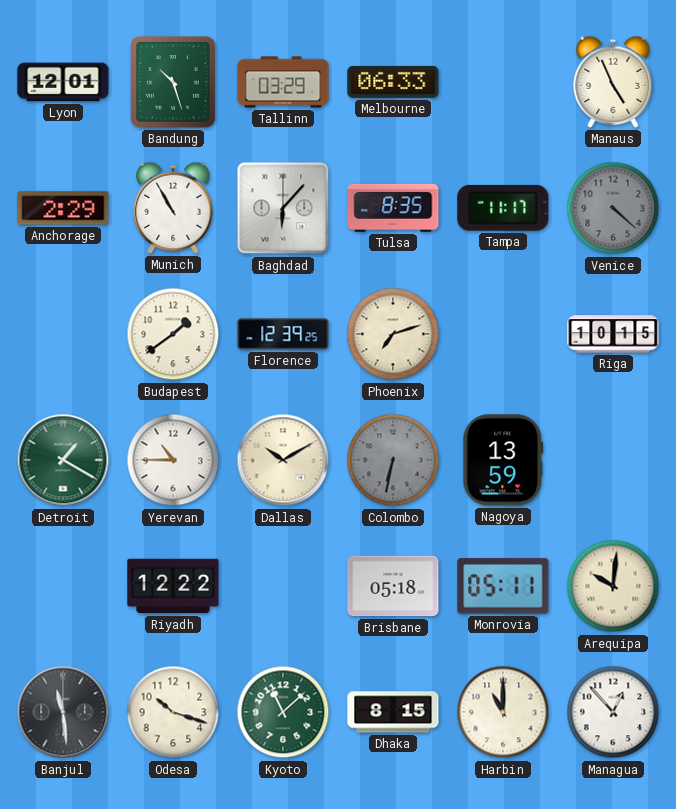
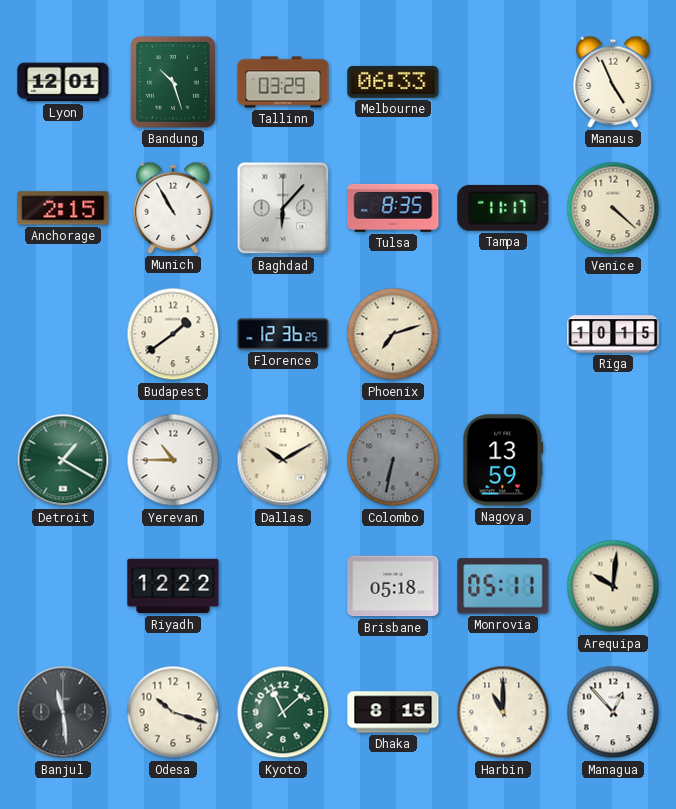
Anchorage: 2:29 -> 2:15
Venice dial: grey -> cream
Florence: 12:39 -> 12:36
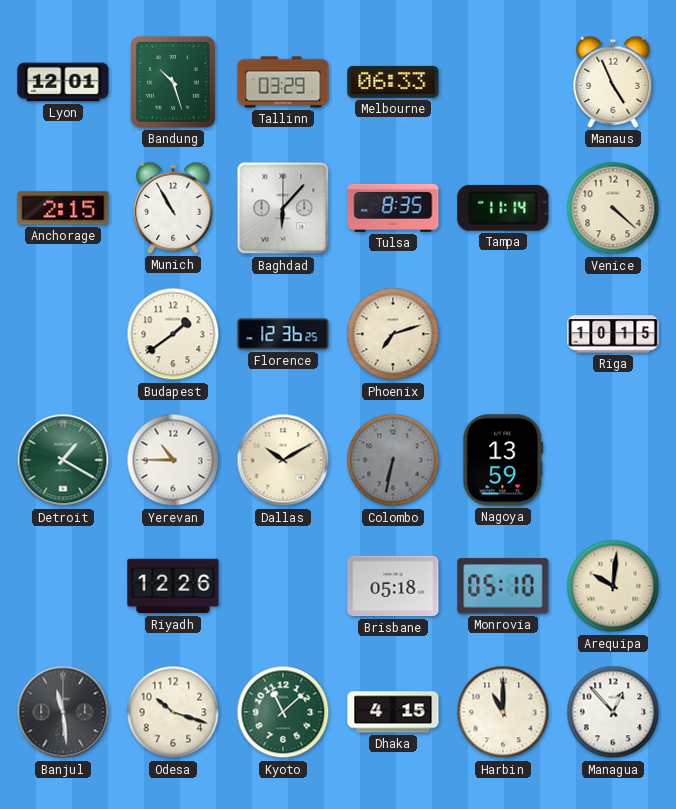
Tampa: 11:17 -> 11:14
Riyadh: 12:22 -> 12:26
Monrovia: 05:11 -> 05:10
Dhaka: 8:15 -> 4:15
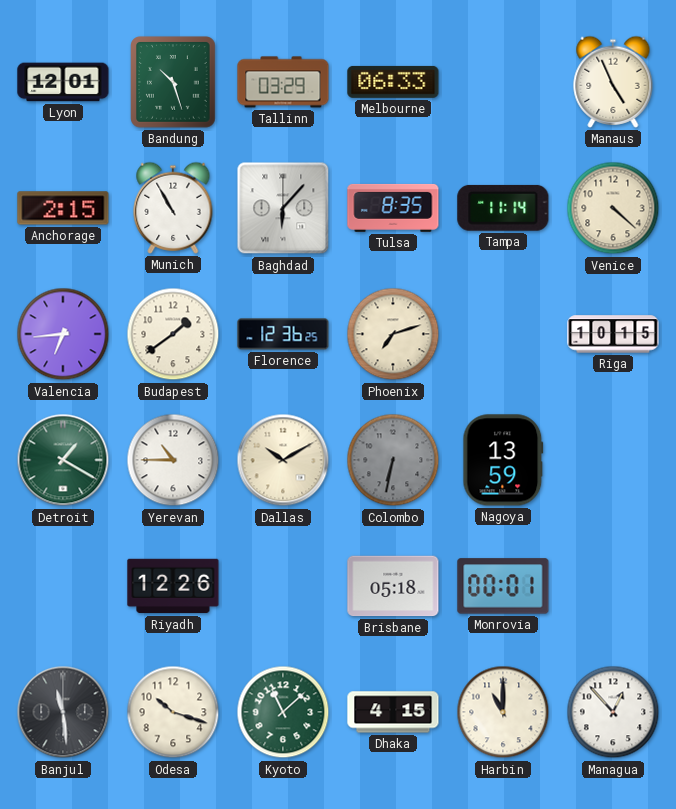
Valencia: none -> 6:44
Monrovia: 05:10 -> 00:01
Arequipa: 10:01 -> none
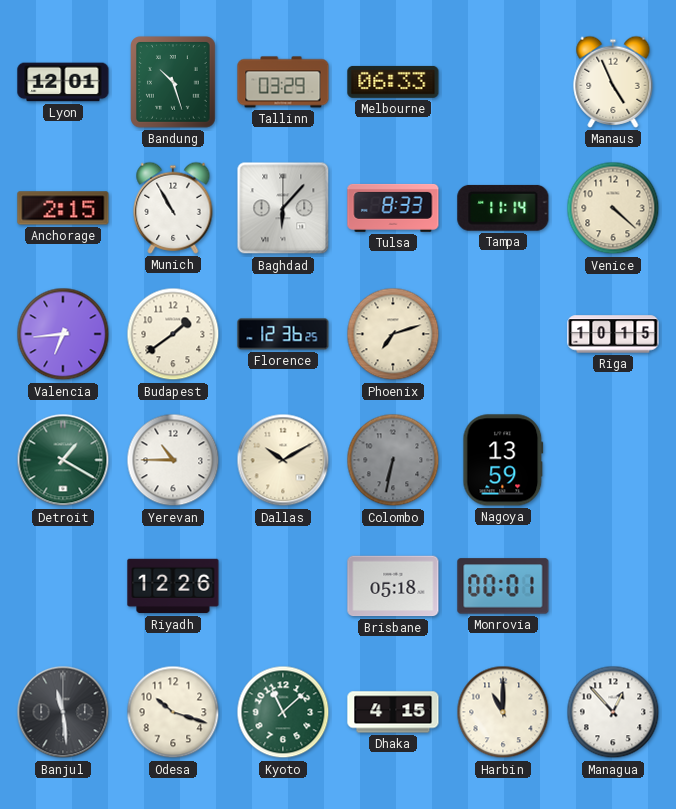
Tulsa: 8:35 -> 8:33
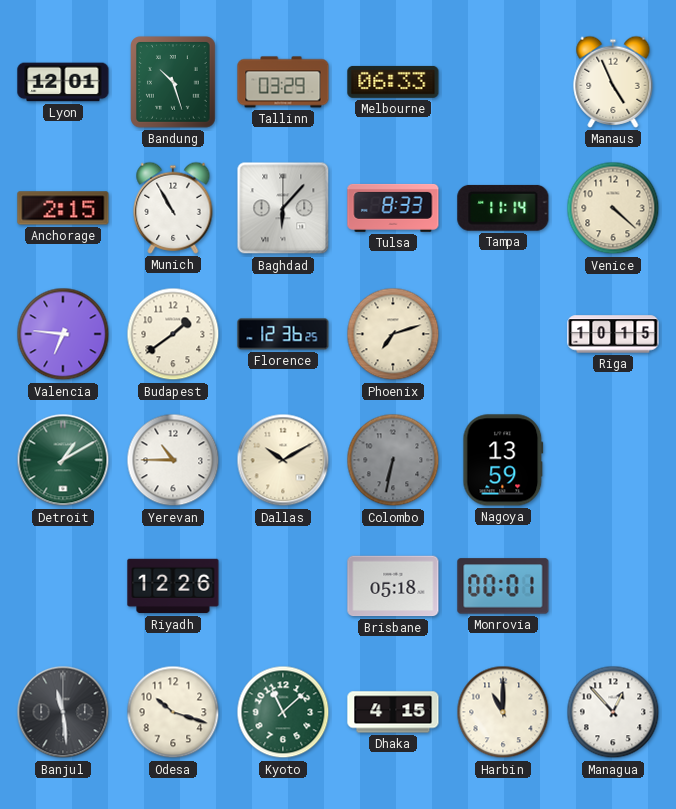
Valencia: 6:44 -> 6:46
Detroit: 1:20 -> 1:10
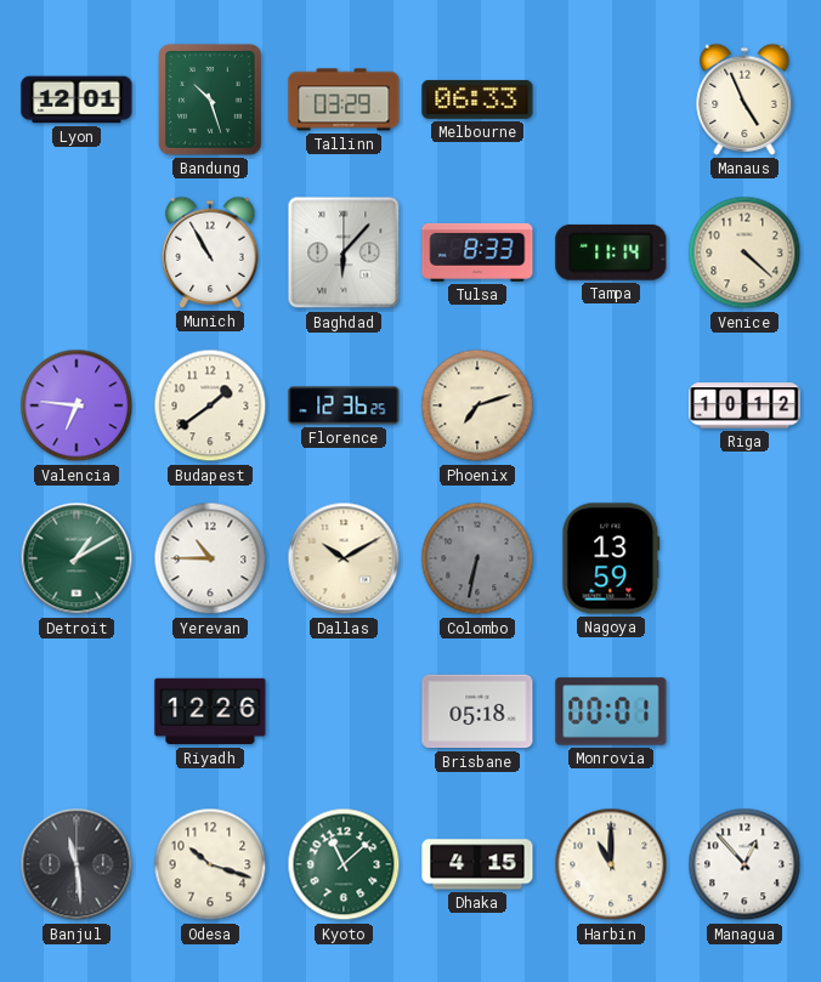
Anchorage: 2:15 -> none
Riga: 10:15 -> 10:12
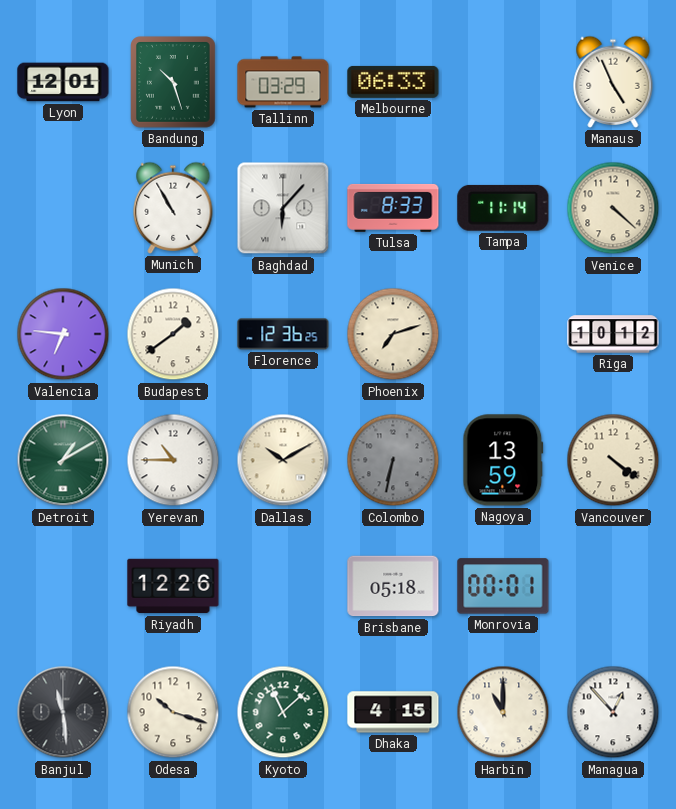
Vancouver: none -> 4:21
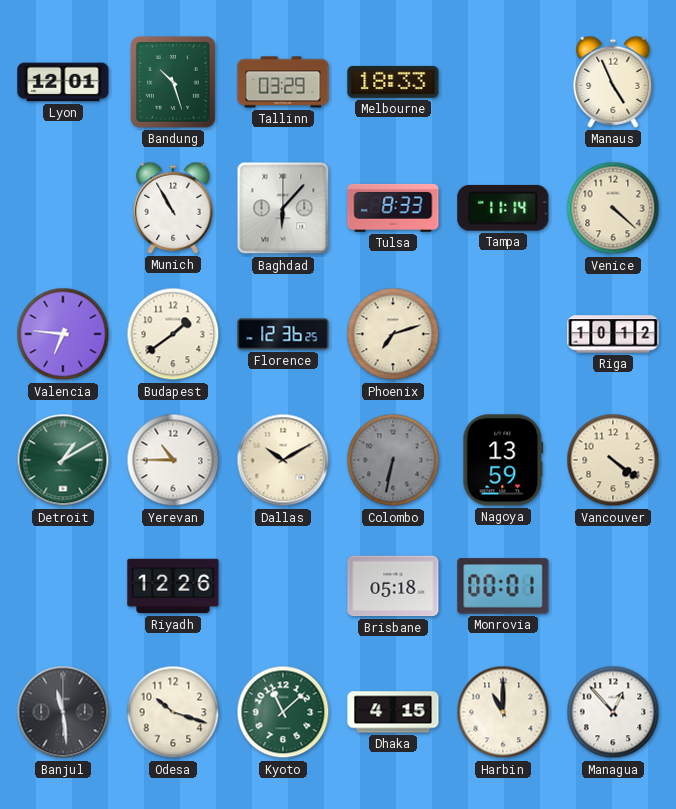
Melbourne: 06:33 -> 18:33
